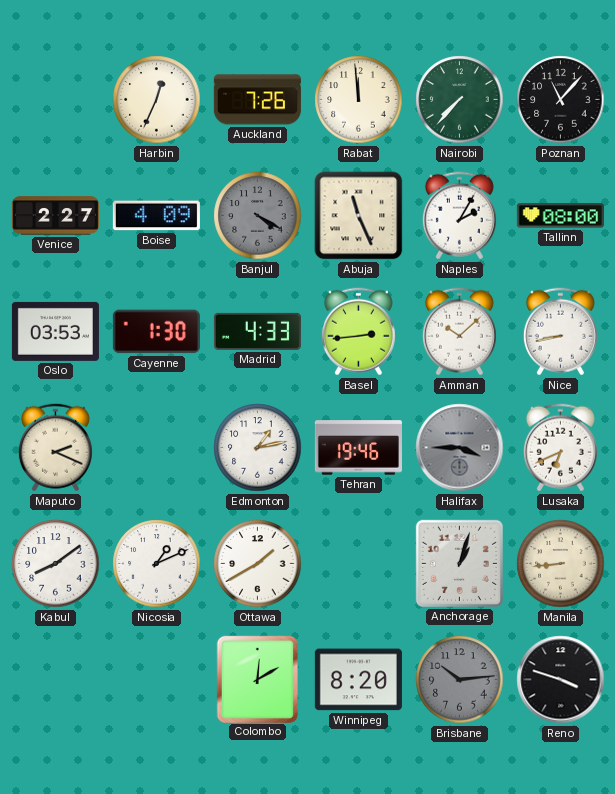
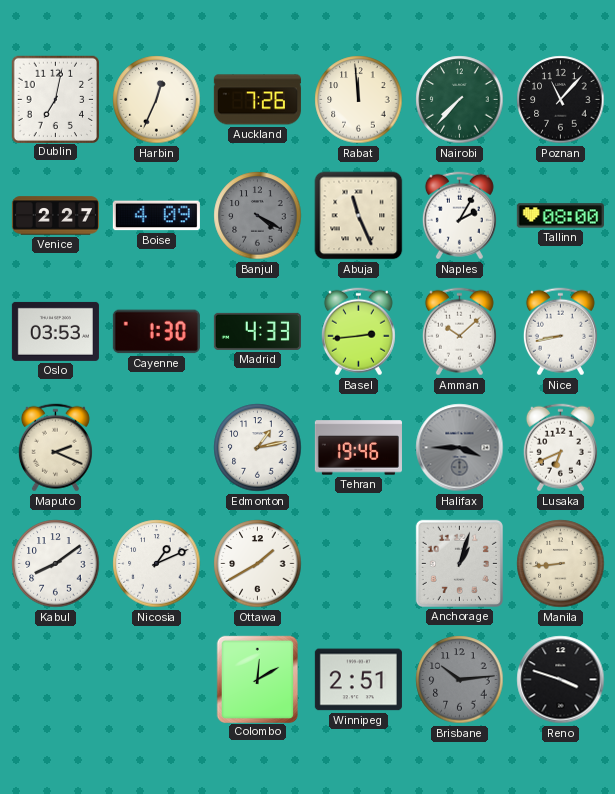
Dublin: none -> 7:02
Winnipeg: 8:20 -> 2:51
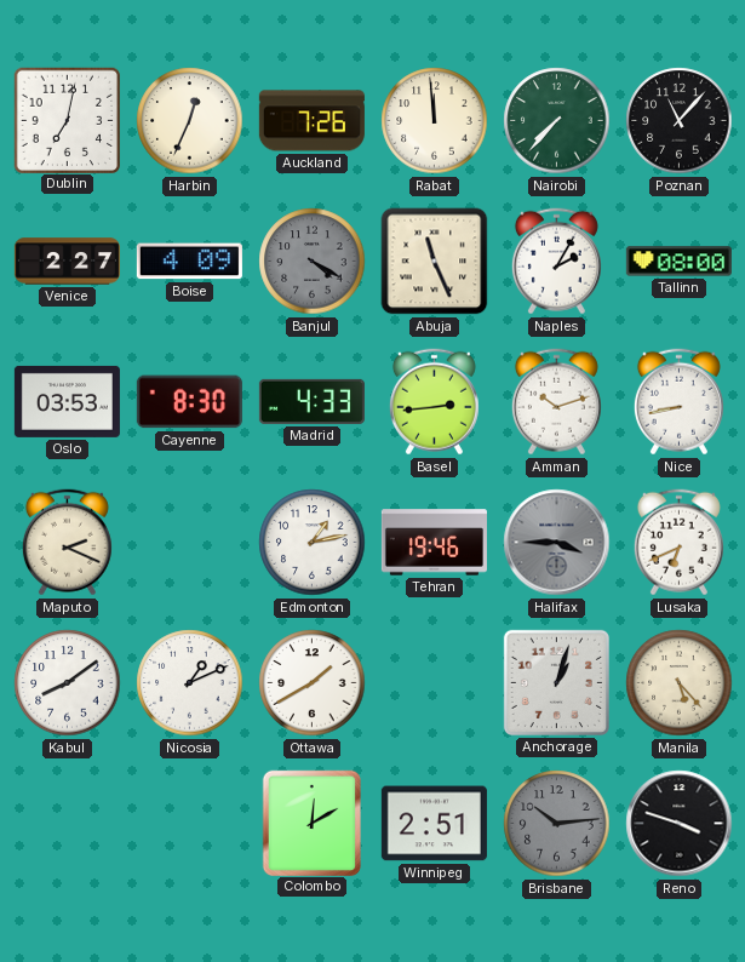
Cayenne: 1:30 -> 8:30
Amman: 10:08 -> 10:12
Manila: 8:44 -> 5:23
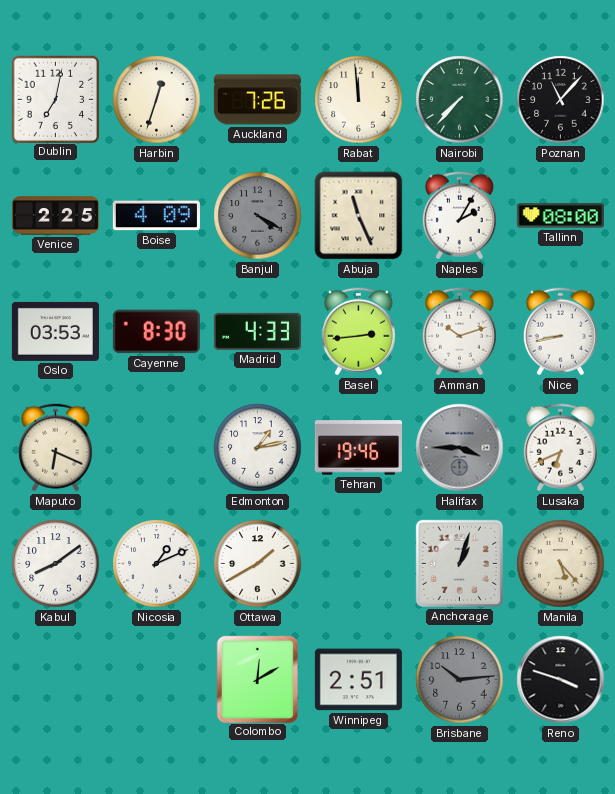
Harbin: 12:34 -> 12:33
Venice: 2:27 -> 2:25
Maputo: 2:19 -> 6:19
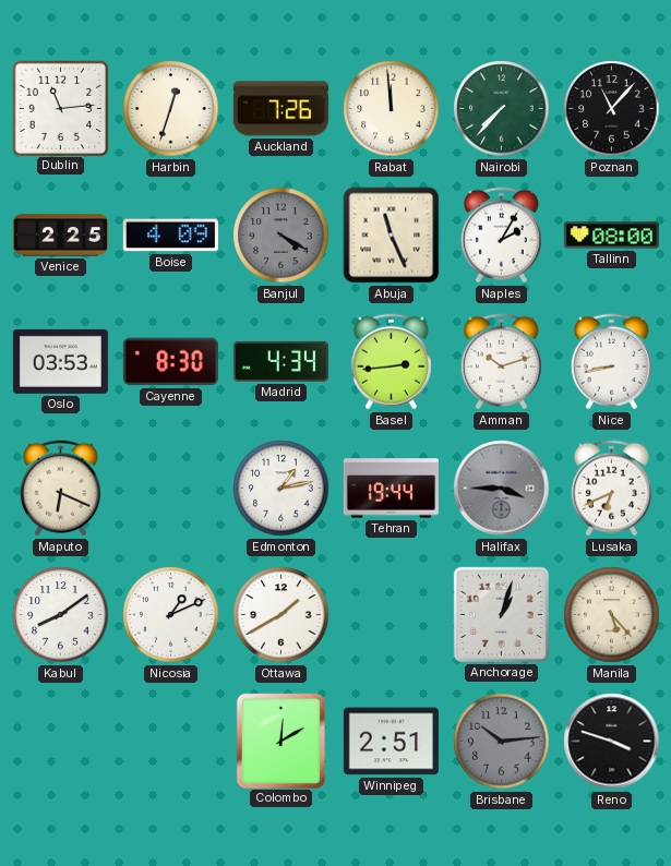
Dublin: 7:02 -> 11:14
Madrid: 4:33 -> 4:34
Tehran: 19:46 -> 19:44
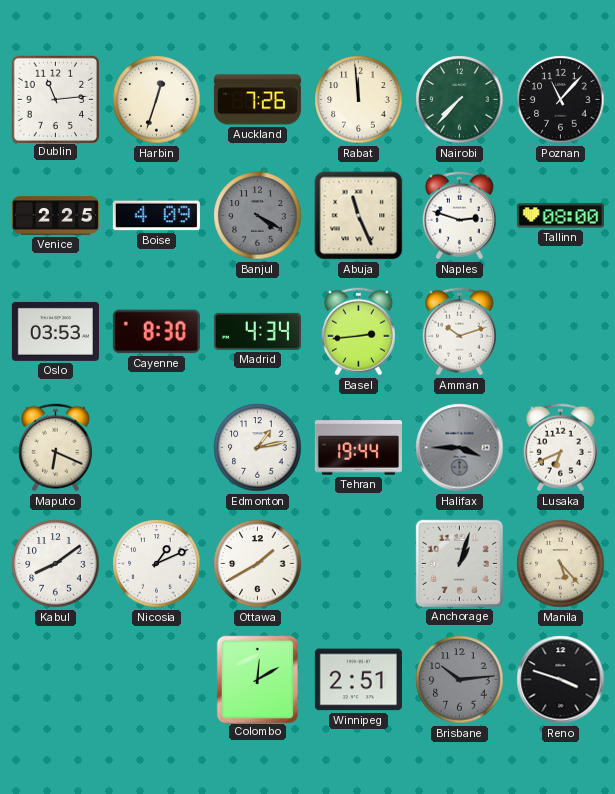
Naples: 2:05 -> 2:48
Nice: 8:43 -> none
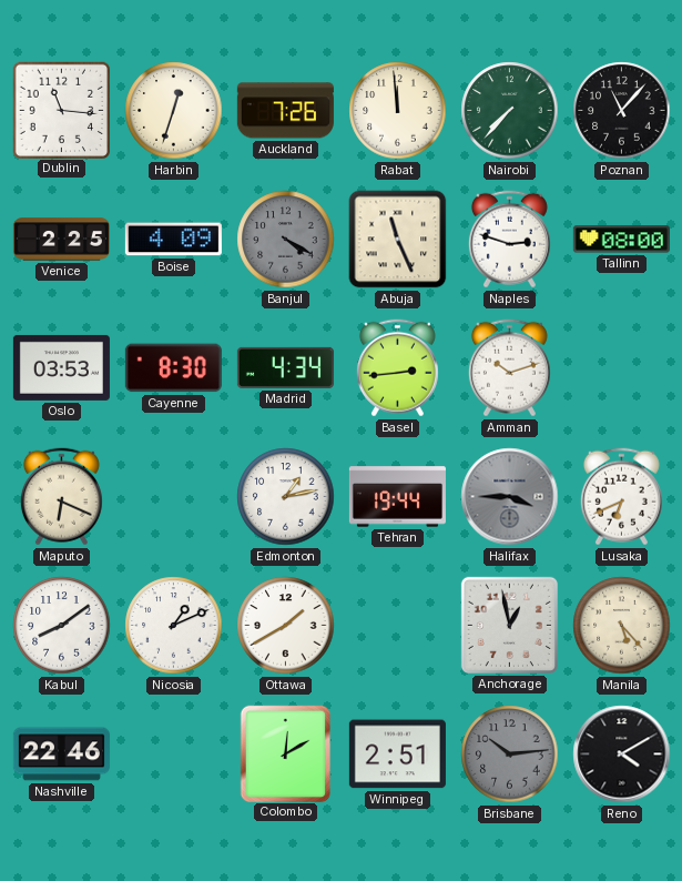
Dublin: 11:14 -> 11:16
Anchorage: 1:03 -> 12:58
Nashville: none -> 22:46
Reno: 3:48 -> 4:10
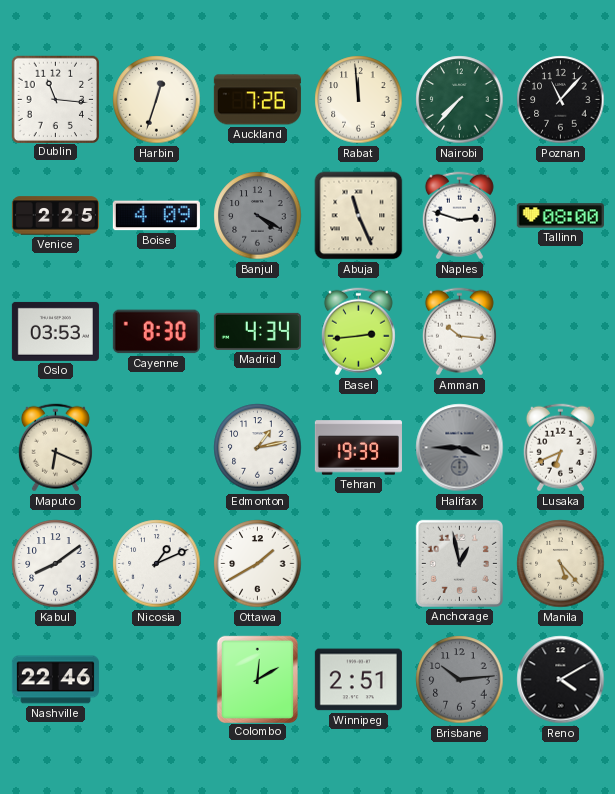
Amman: 10:12 -> 10:16
Tehran: 19:44 -> 19:39
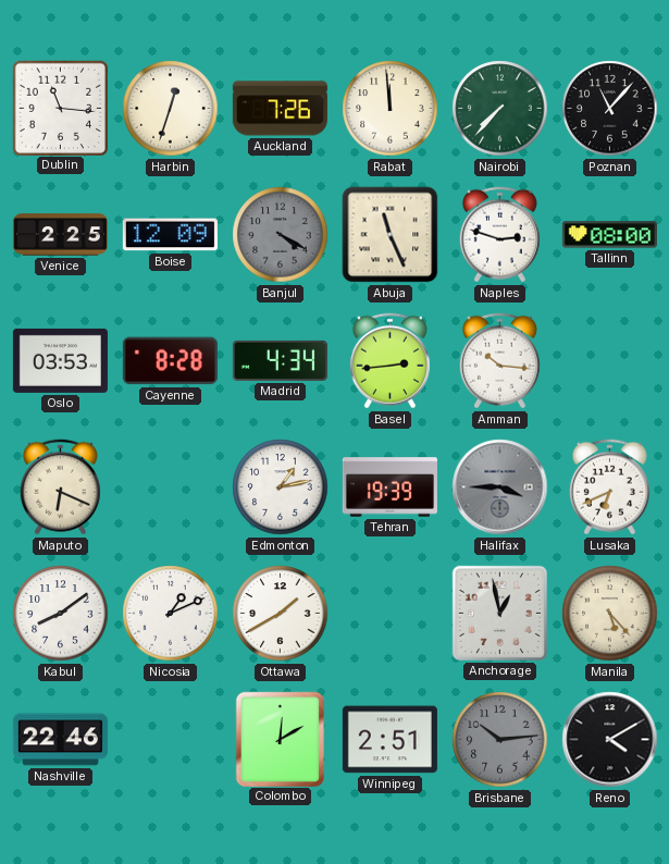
Boise: 4:09 -> 12:09
Cayenne: 8:30 -> 8:28
